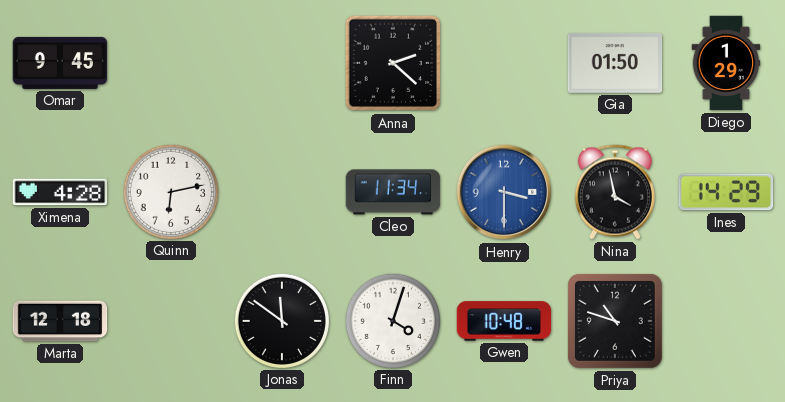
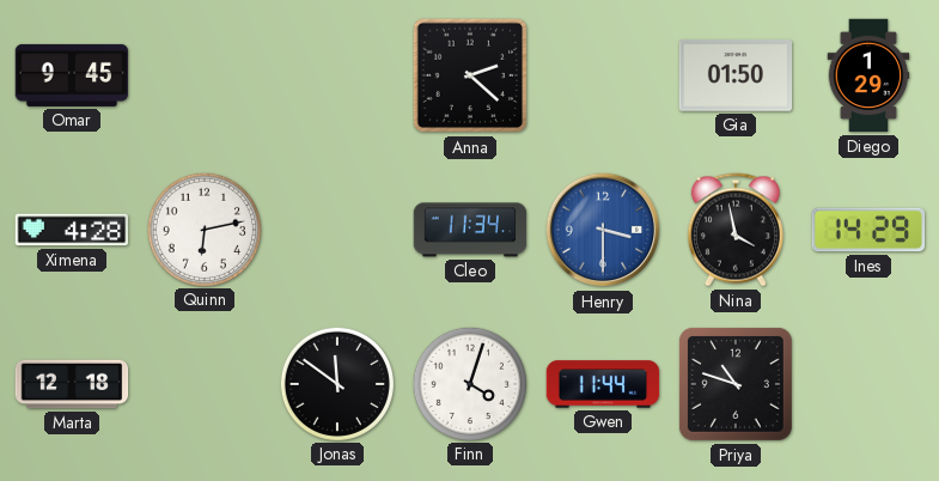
Gwen: 10:48 -> 11:44
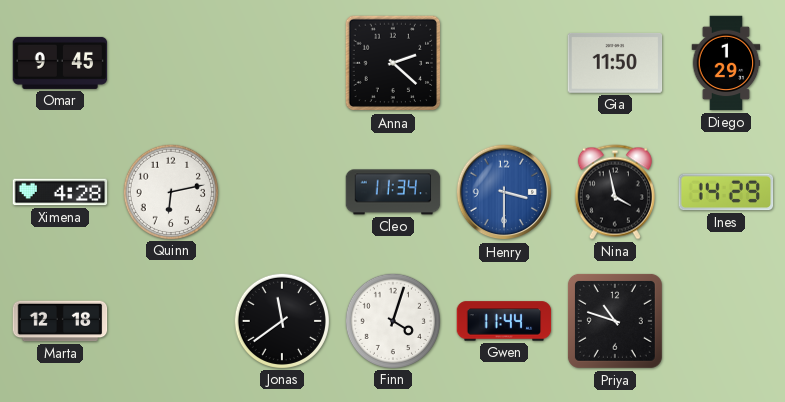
Gia: 01:50 -> 11:50
Jonas: 11:51 -> 11:39
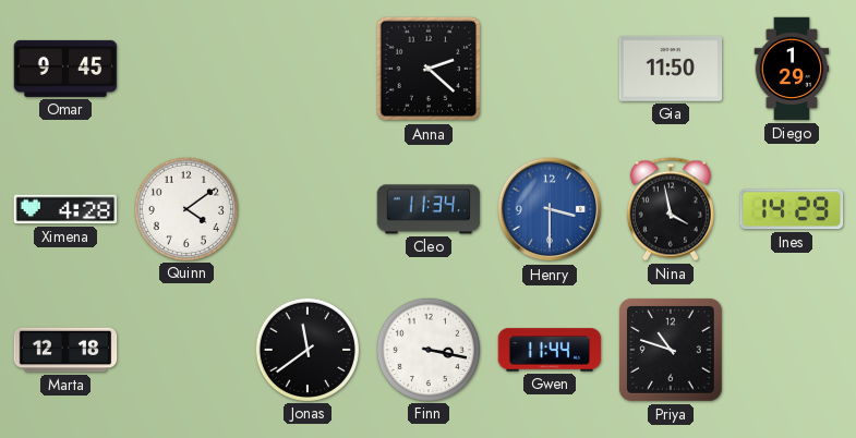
Quinn: 6:13 -> 4:09
Finn: 4:03 -> 3:17
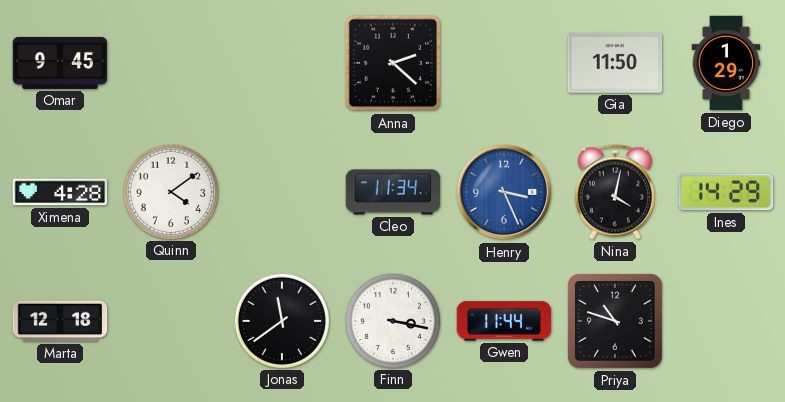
Henry: 3:30 -> 3:26
Nina: 3:58 -> 4:02
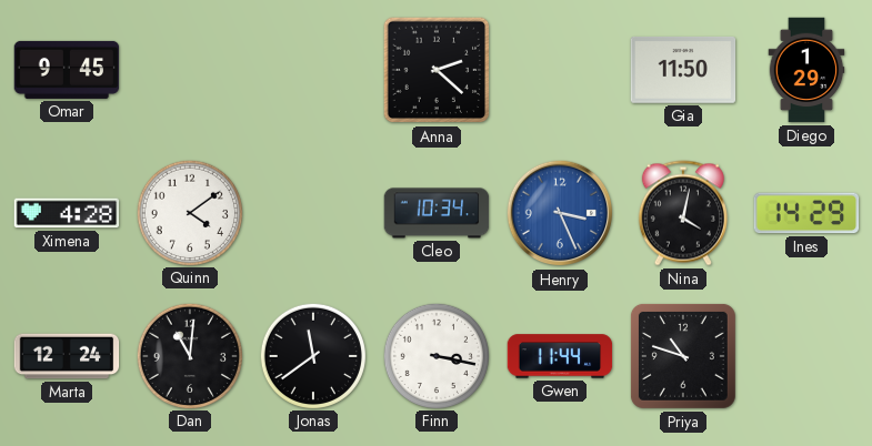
Cleo: 11:34 -> 10:34
Marta: 12:18 -> 12:24
Dan: none -> 11:01
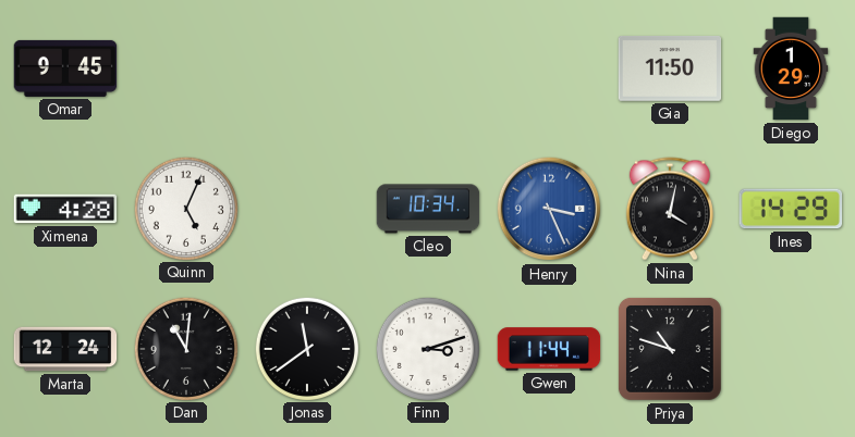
Anna: 2:22 -> none
Quinn: 4:09 -> 5:04
Finn: 3:17 -> 3:12
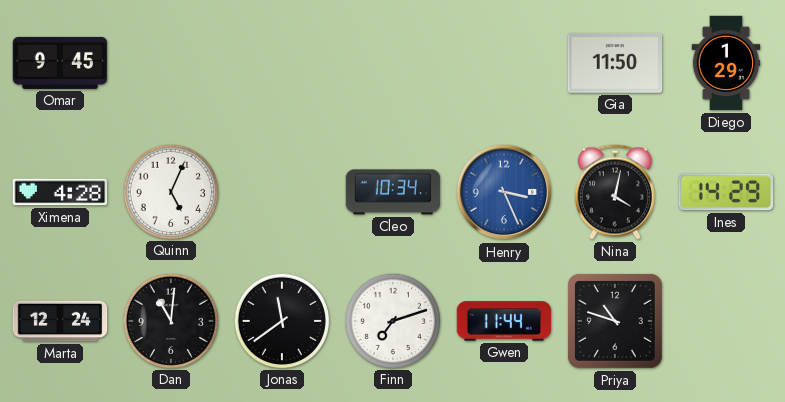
Finn: 3:12 -> 7:12
